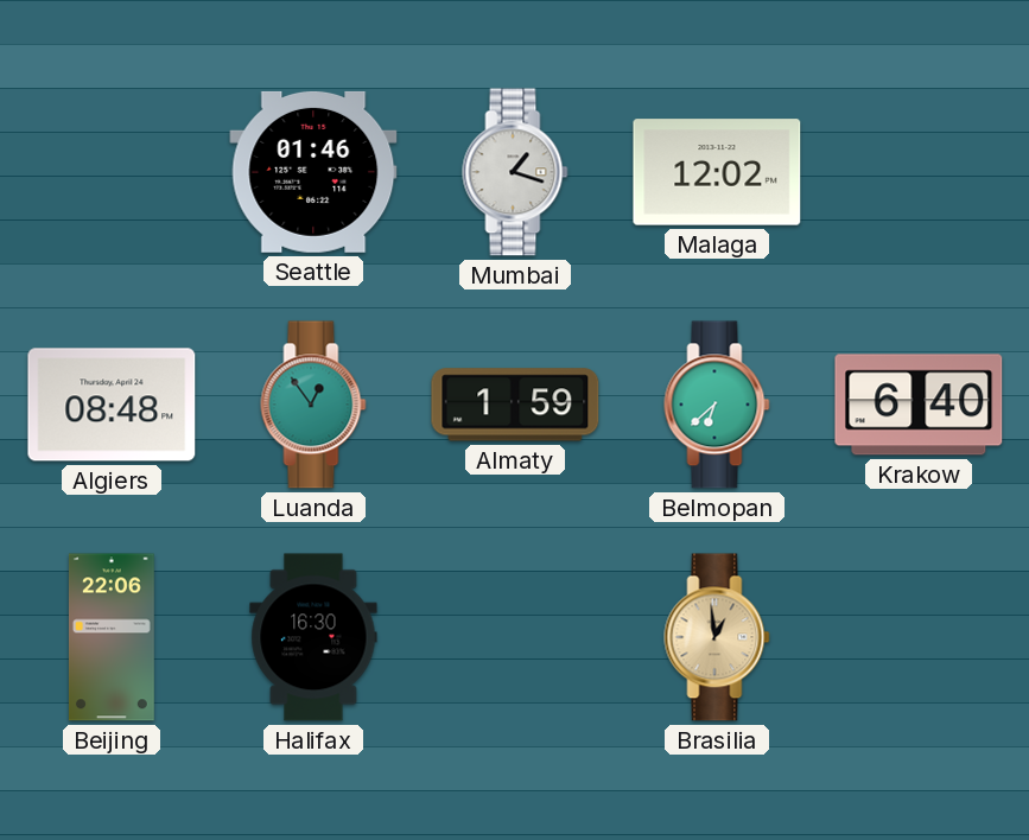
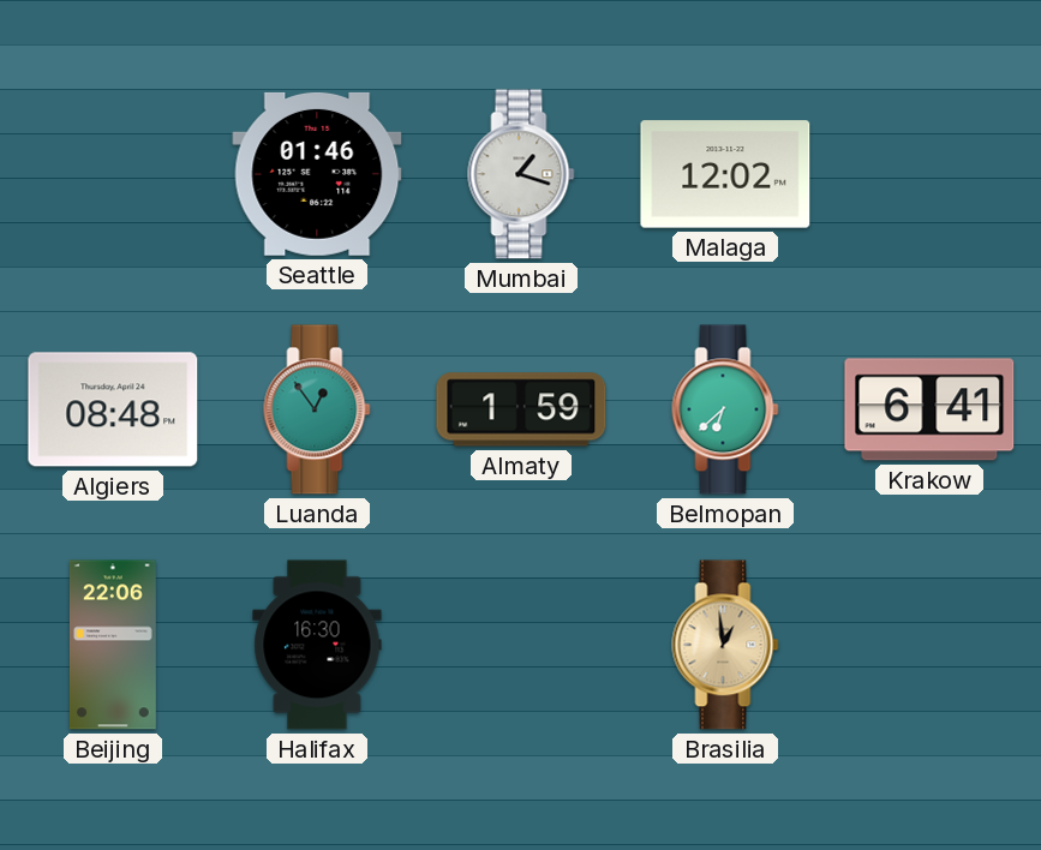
Krakow: 6:40 -> 6:41
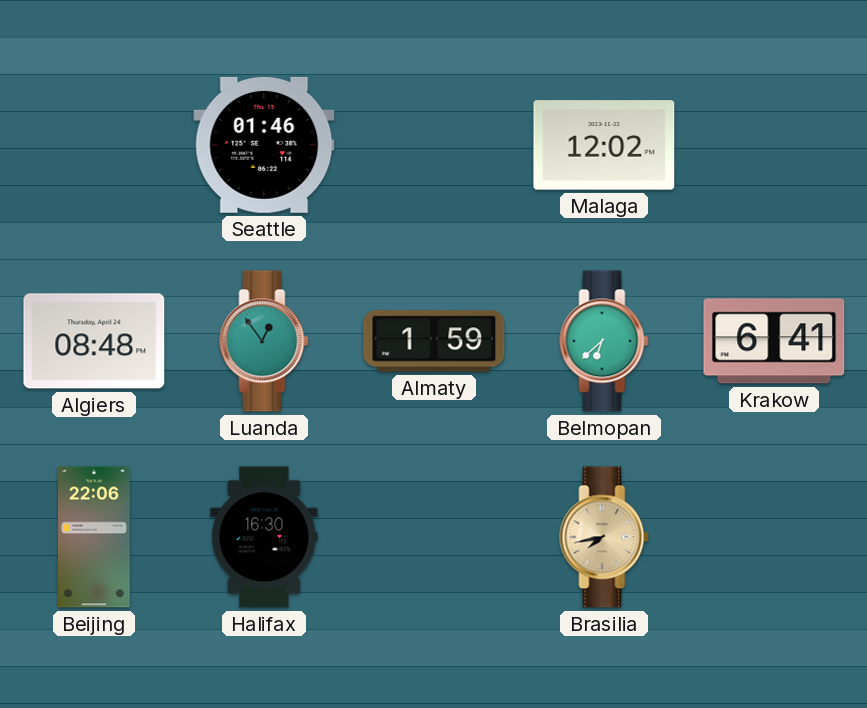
Mumbai: 1:18 -> none
Brasilia: 12:59 -> 7:43
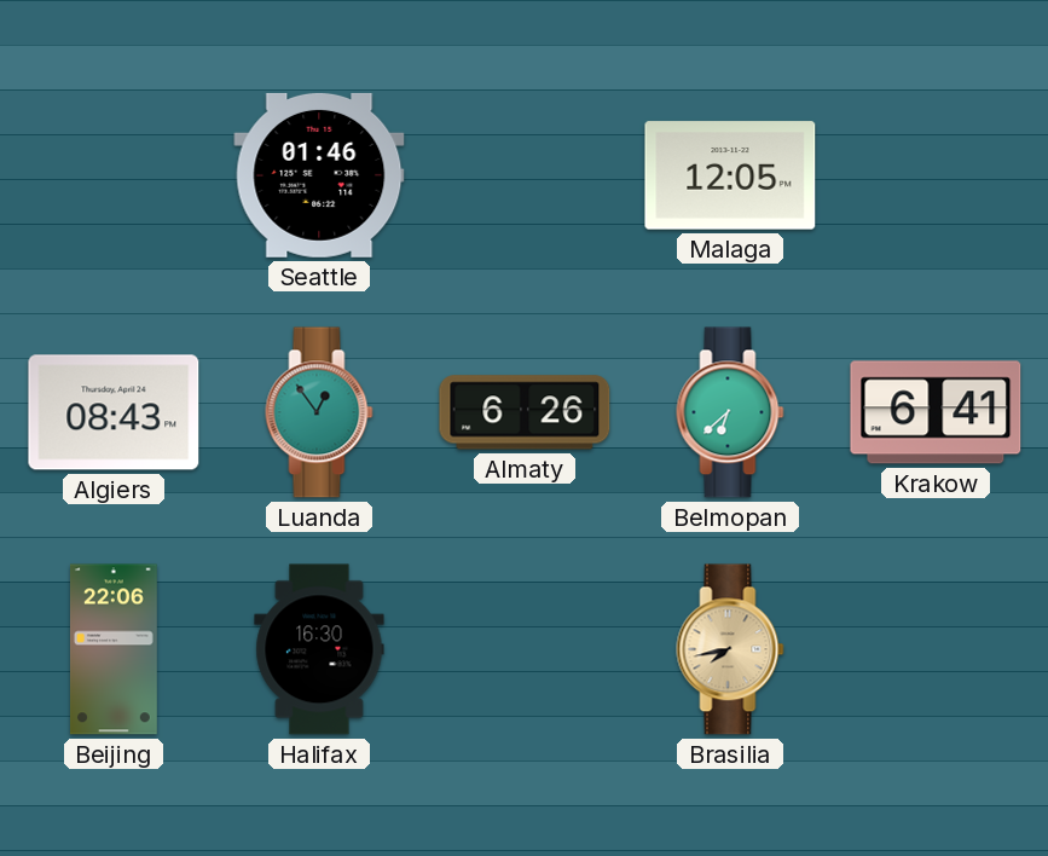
Malaga: 12:02 -> 12:05
Algiers: 08:48 -> 08:43
Almaty: 1:59 -> 6:26
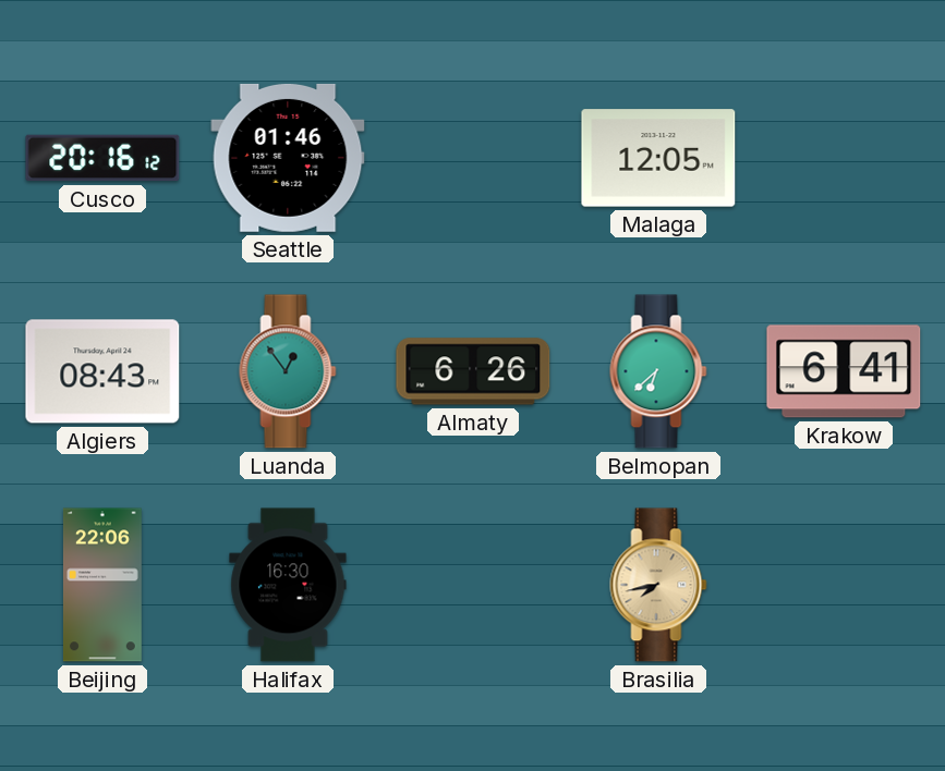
Cusco: none -> 20:16
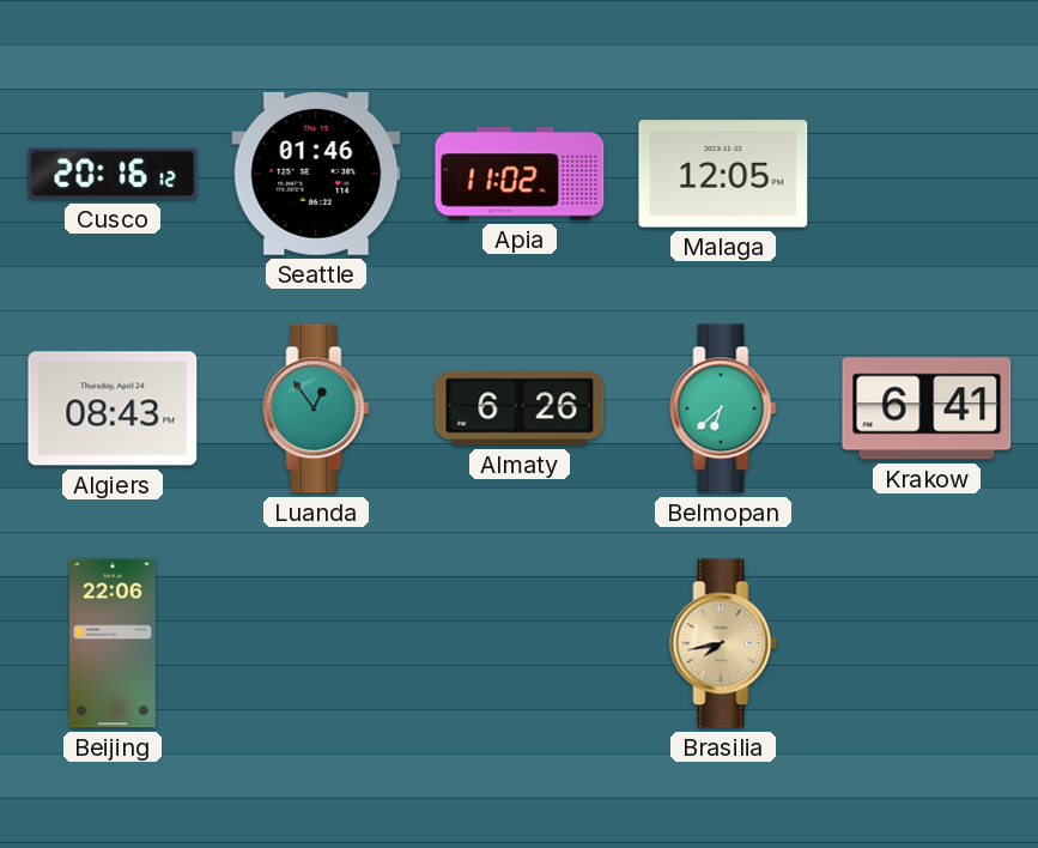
Apia: none -> 11:02
Halifax: 16:30 -> none
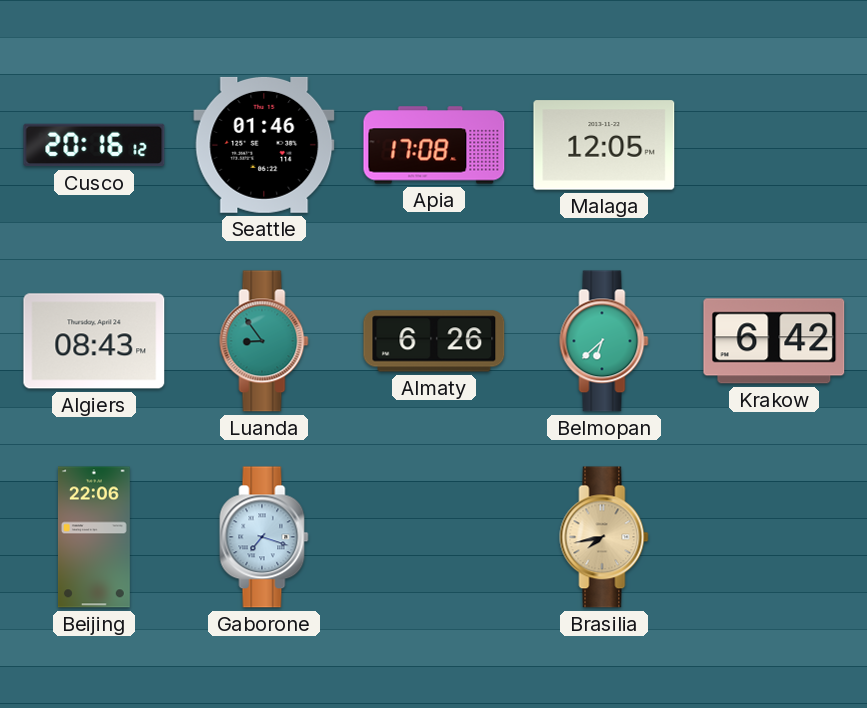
Apia: 11:02 -> 17:08
Luanda: 12:54 -> 8:54
Krakow: 6:41 -> 6:42
Gaborone: none -> 7:18
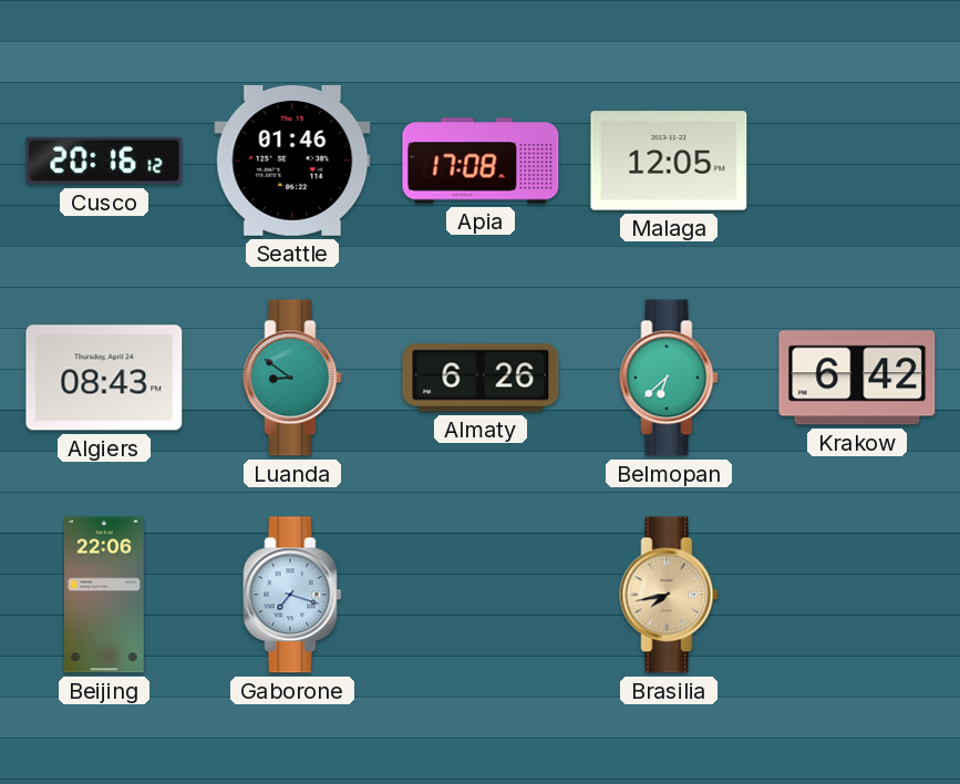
Luanda: 8:54 -> 8:51
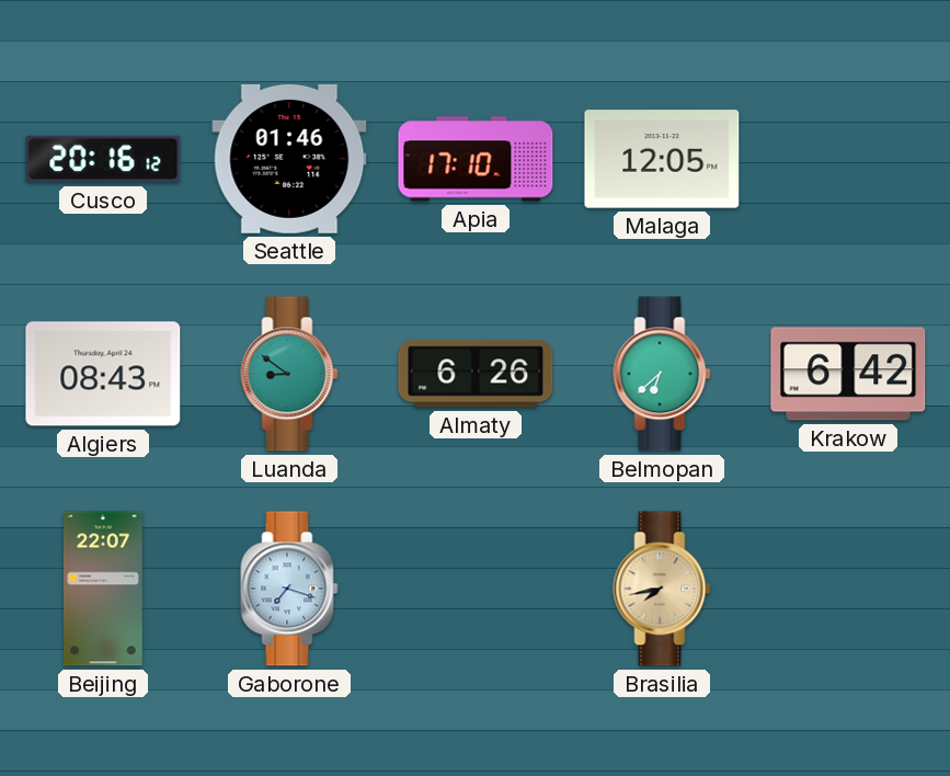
Apia: 17:08 -> 17:10
Beijing: 22:06 -> 22:07
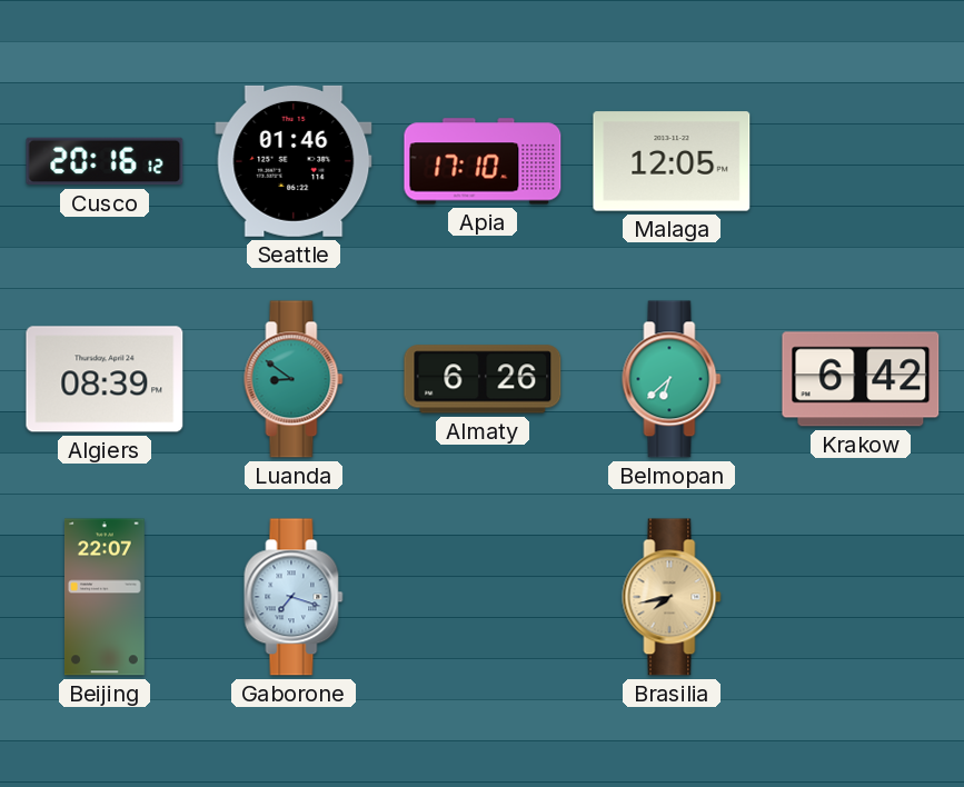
Algiers: 08:43 -> 08:39
